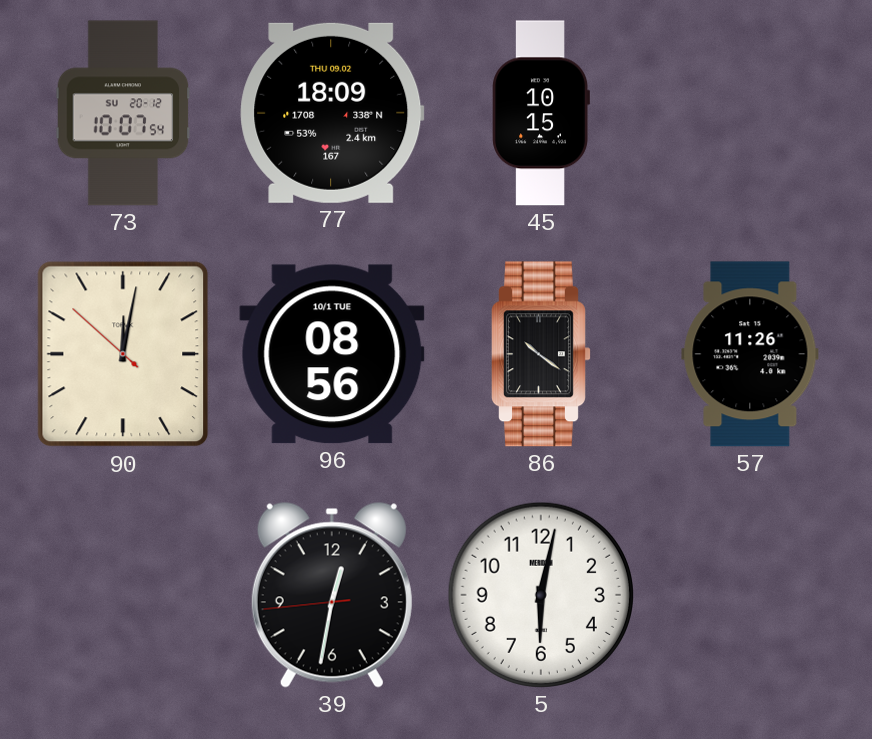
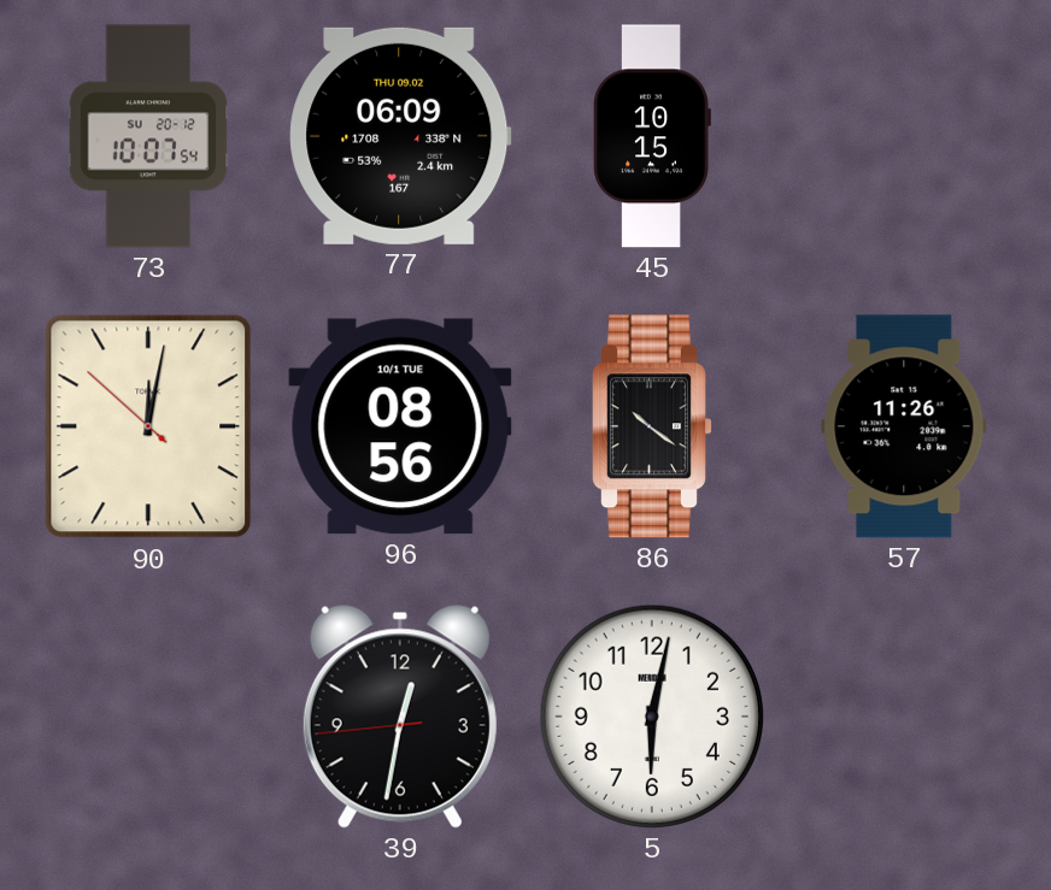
77: 18:09 -> 06:09
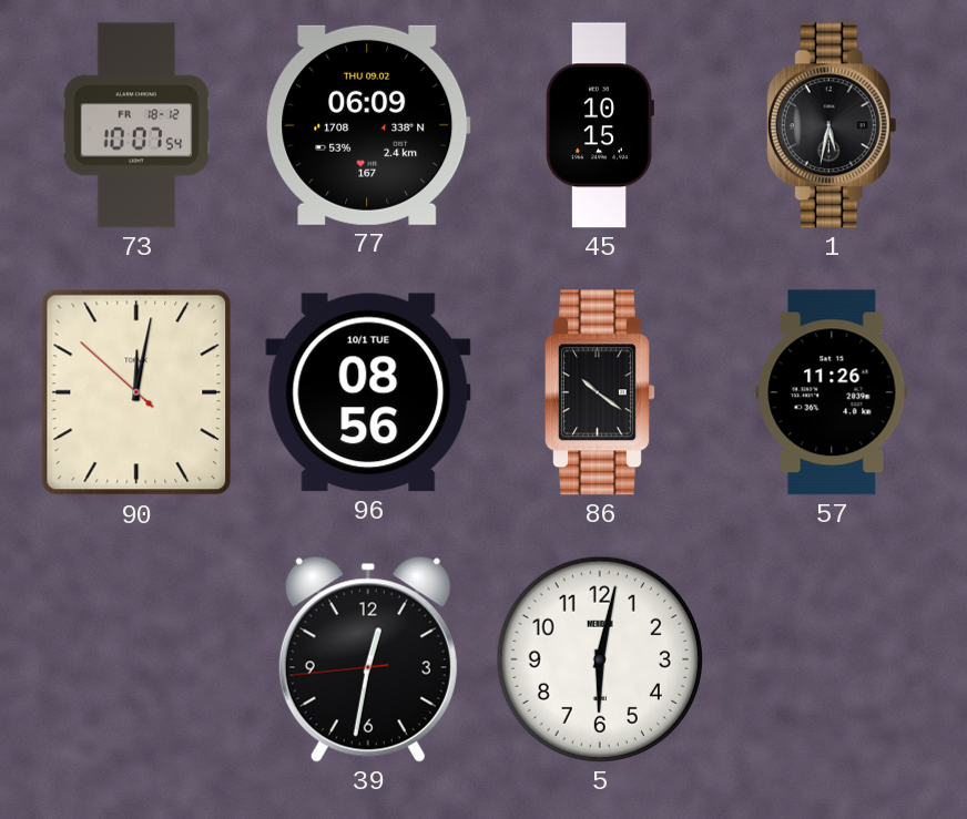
73 date: SU 20-12 -> FR 18-12
1: none -> 5:32
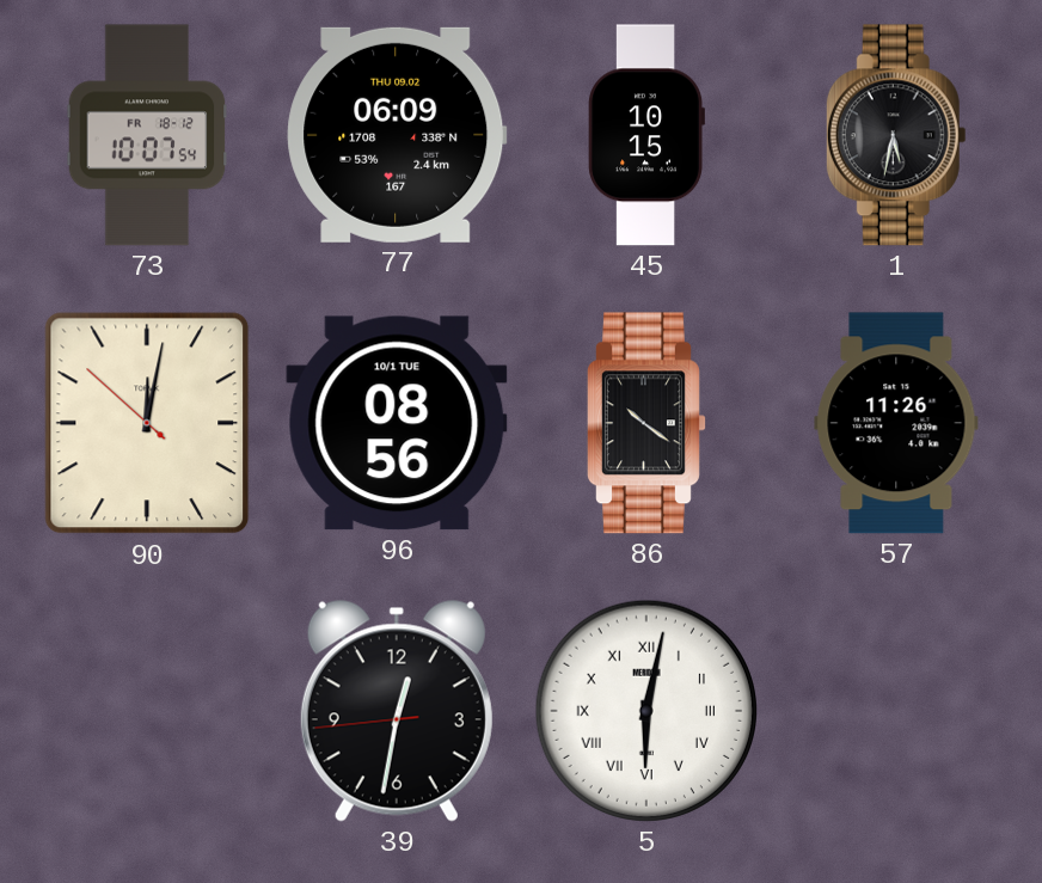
5 numerals: Arabic -> Roman
